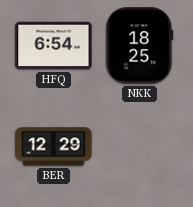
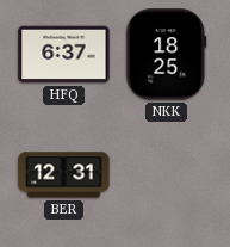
HFQ: 6:54 -> 6:37
BER: 12:29 -> 12:31
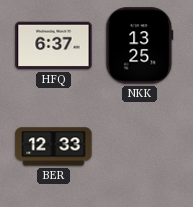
NKK: 18:25 -> 13:25
BER: 12:31 -> 12:33
